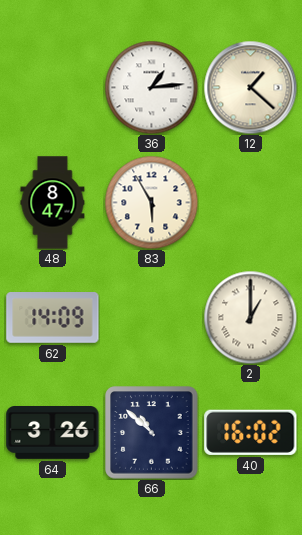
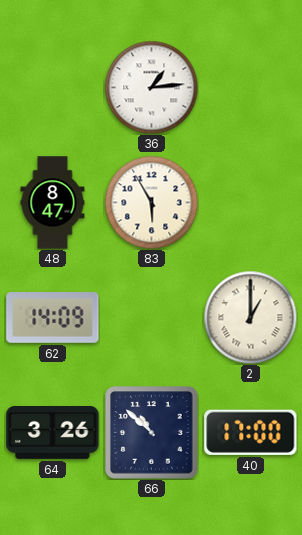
12: 1:22 -> none
40: 16:02 -> 17:00
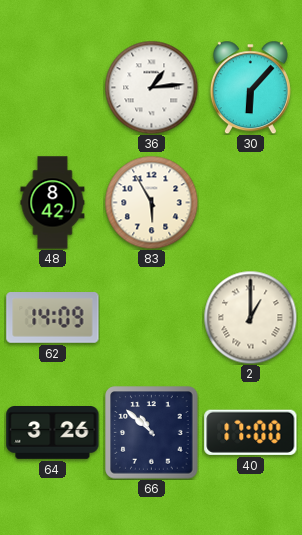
30: none -> 6:07
48: 8:47 -> 8:42
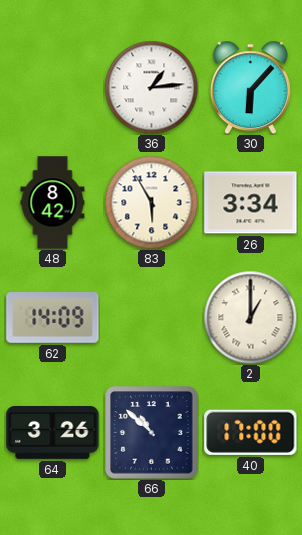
26: none -> 3:34
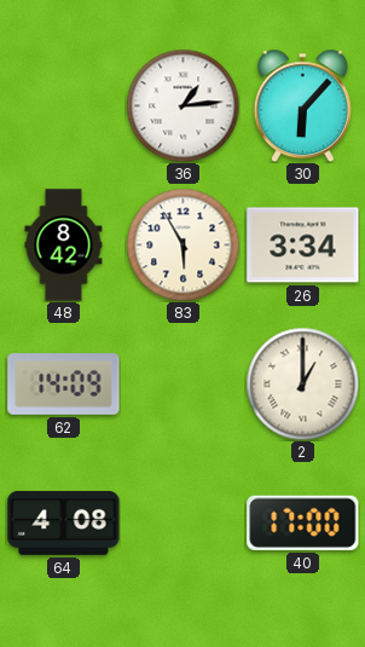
64: 3:26 -> 4:08
66: 10:52 -> none
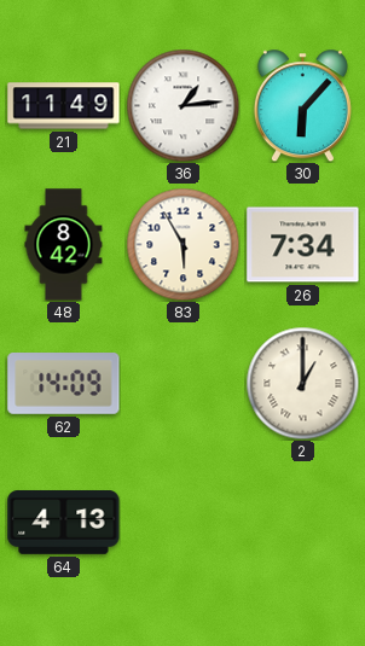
21: none -> 11:49
26: 3:34 -> 7:34
64: 4:08 -> 4:13
40: 17:00 -> none
